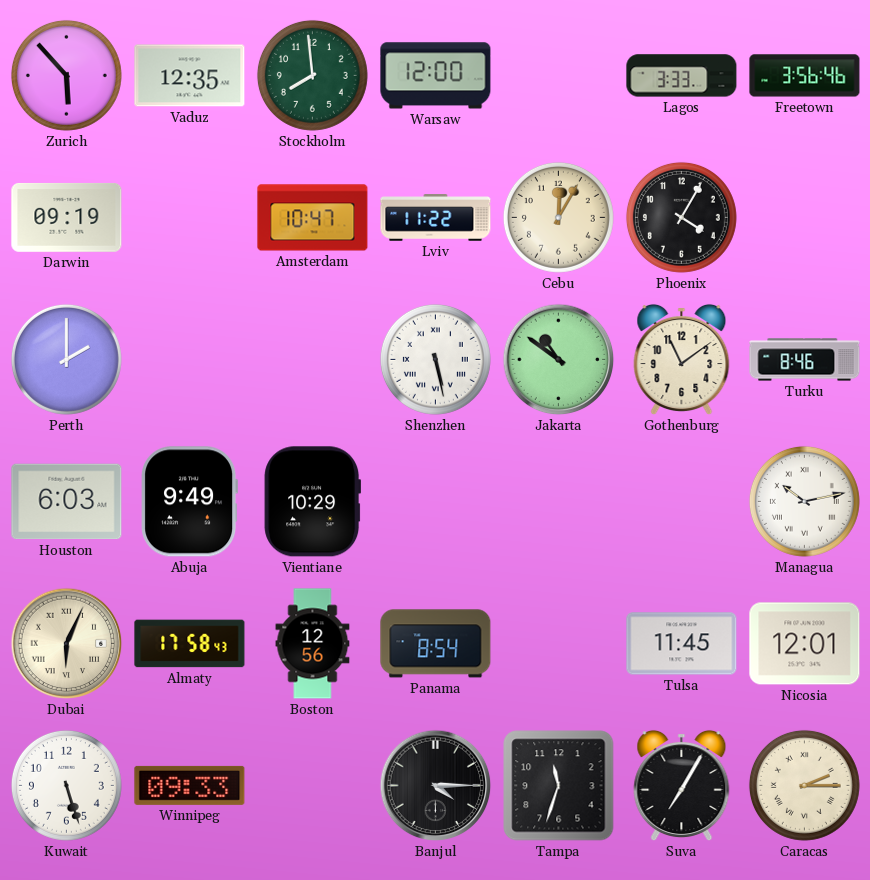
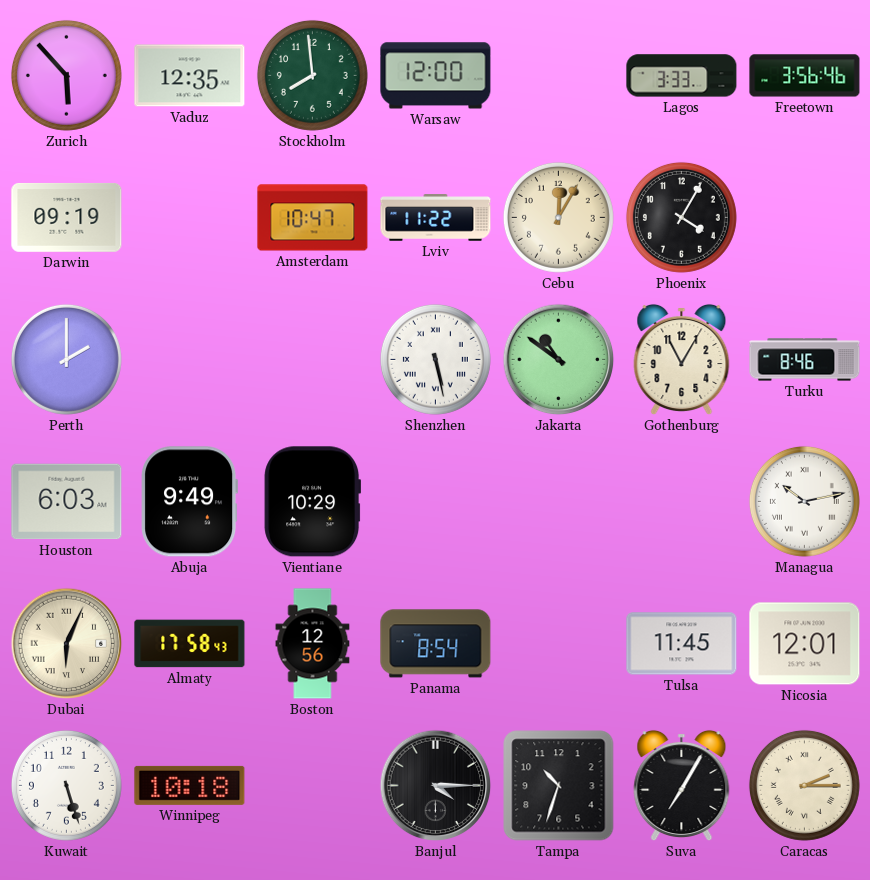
Gothenburg: 11:09 -> 11:05
Winnipeg: 09:33 -> 10:18
Tampa: 11:33 -> 10:33
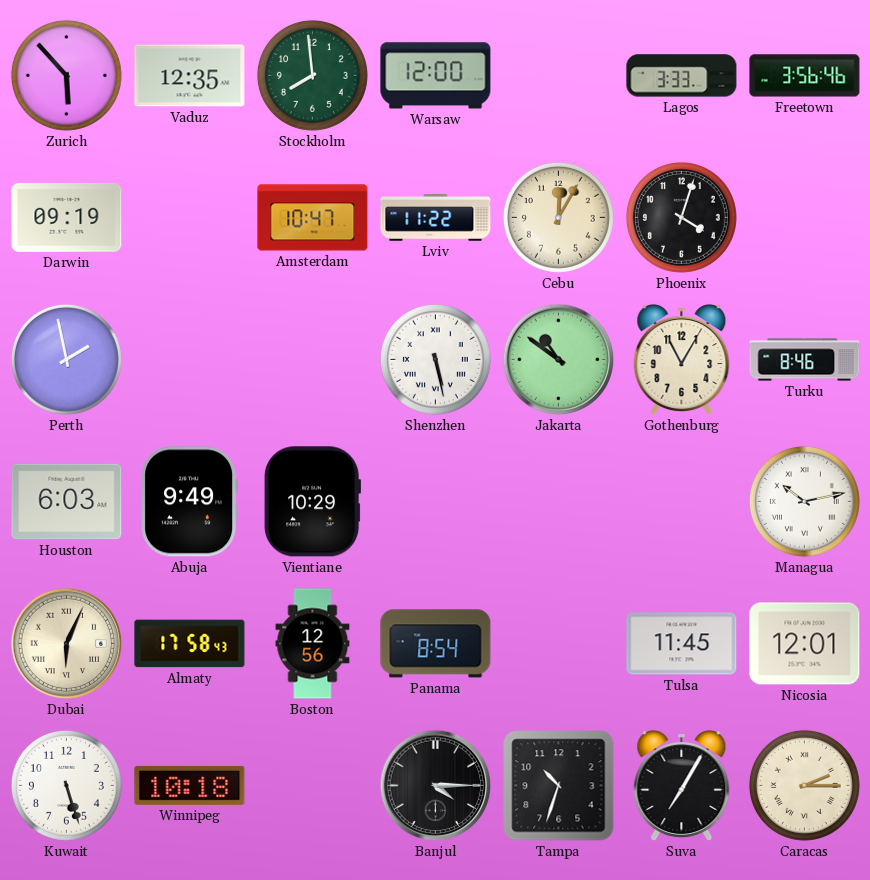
Phoenix: 4:05 -> 4:03
Perth: 2:00 -> 1:58
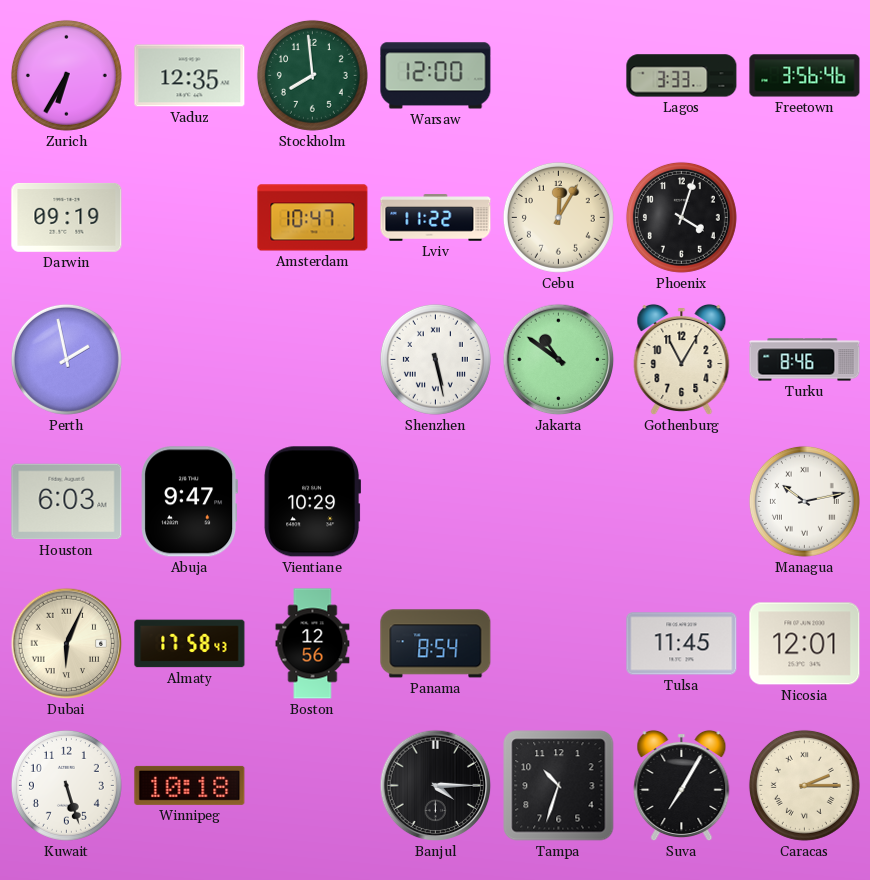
Zurich: 5:53 -> 6:35
Abuja: 9:49 -> 9:47
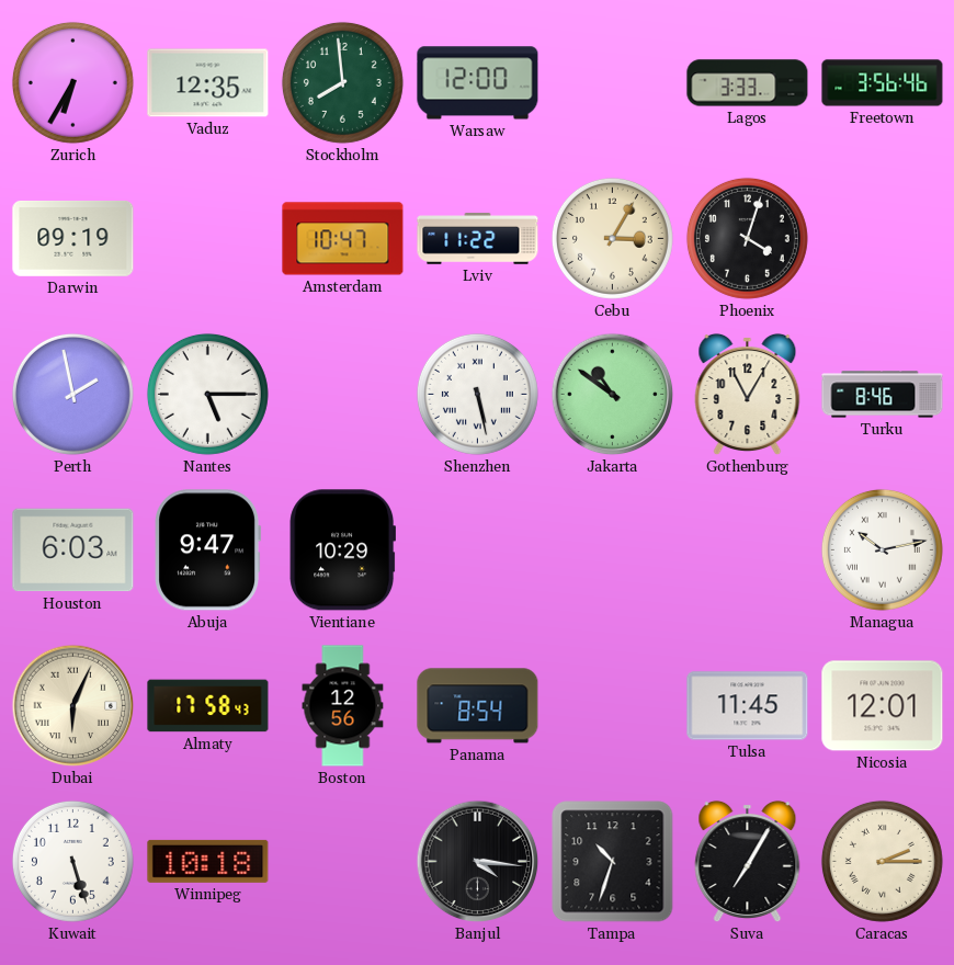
Cebu: 12:05 -> 3:05
Nantes: none -> 5:15
Banjul: 4:15 -> 4:16
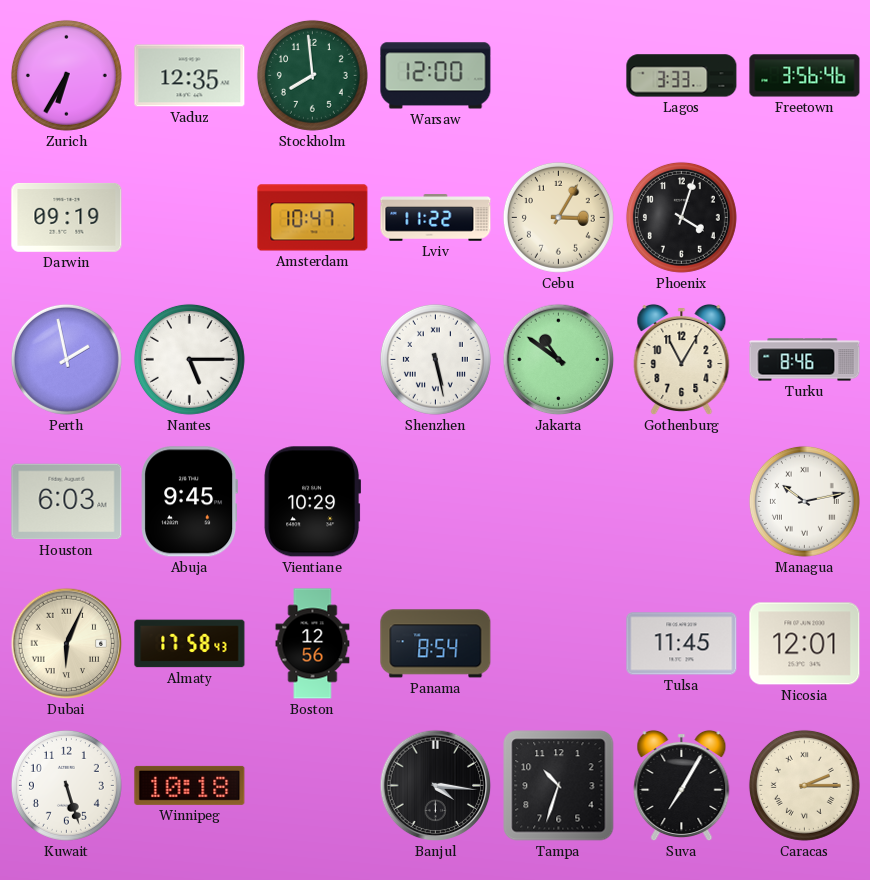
Abuja: 9:47 -> 9:45
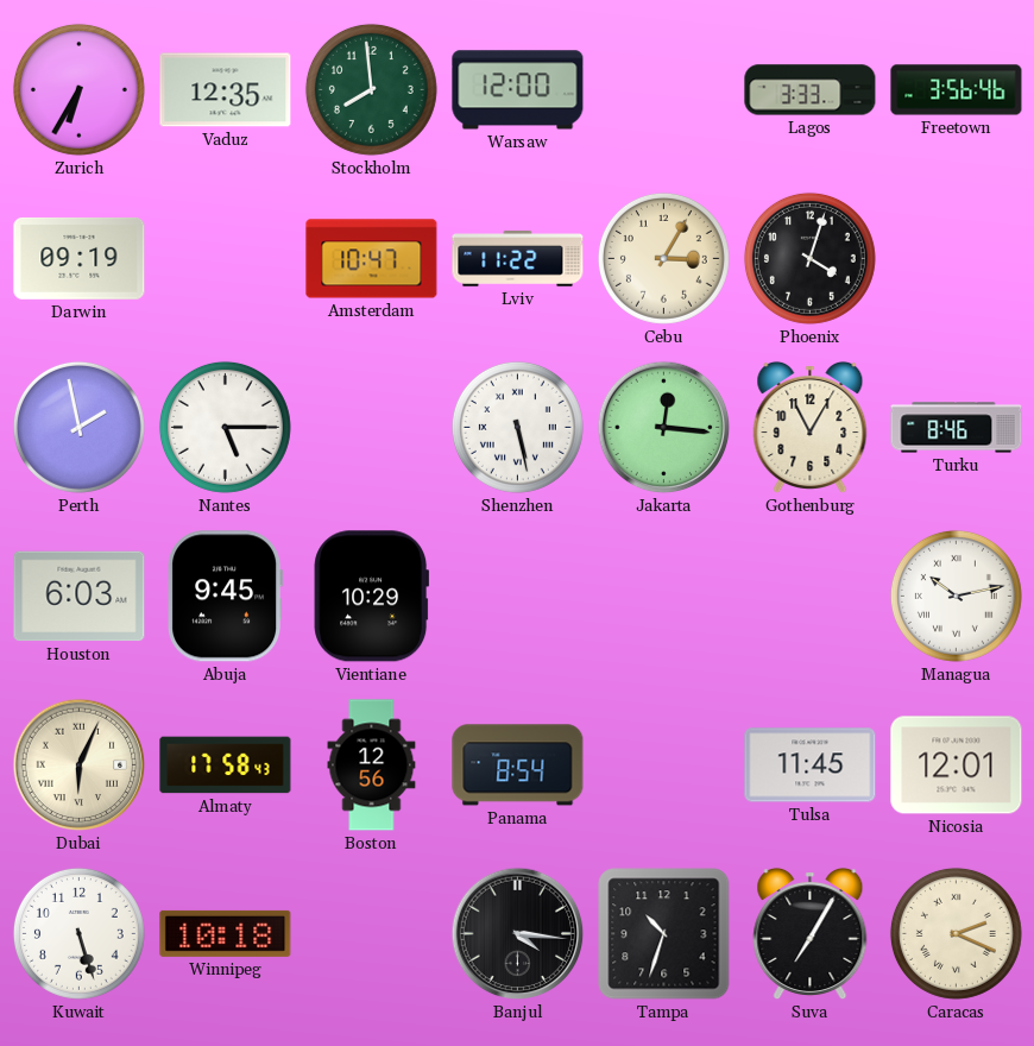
Jakarta: 10:51 -> 12:16
Caracas: 2:15 -> 2:19
